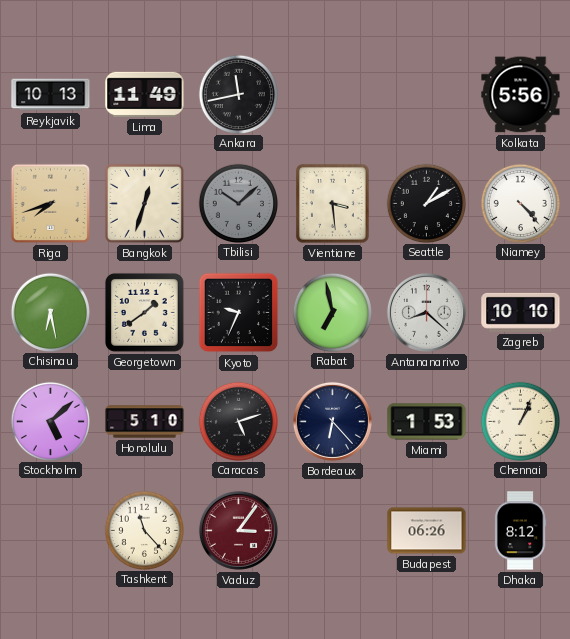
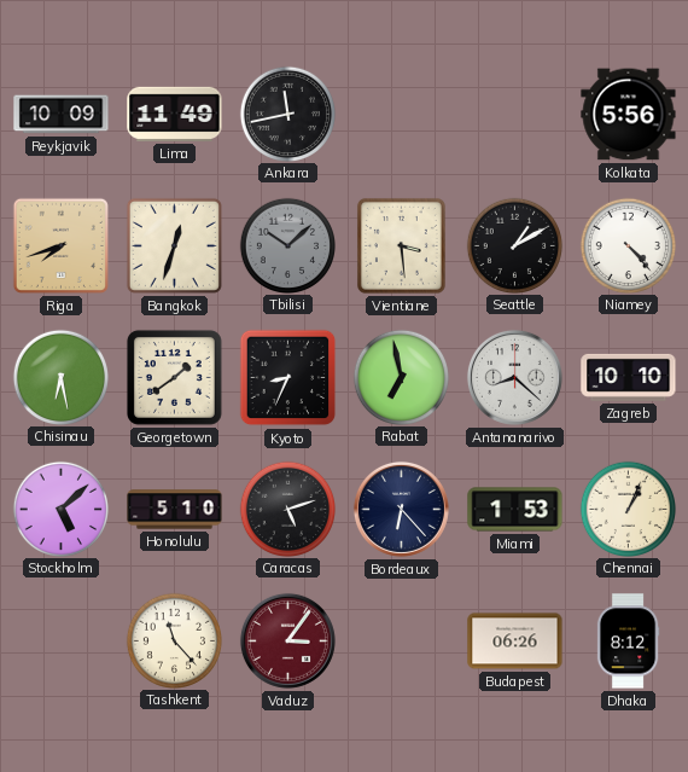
Reykjavik: 10:13 -> 10:09
Kyoto: 9:34 -> 8:34
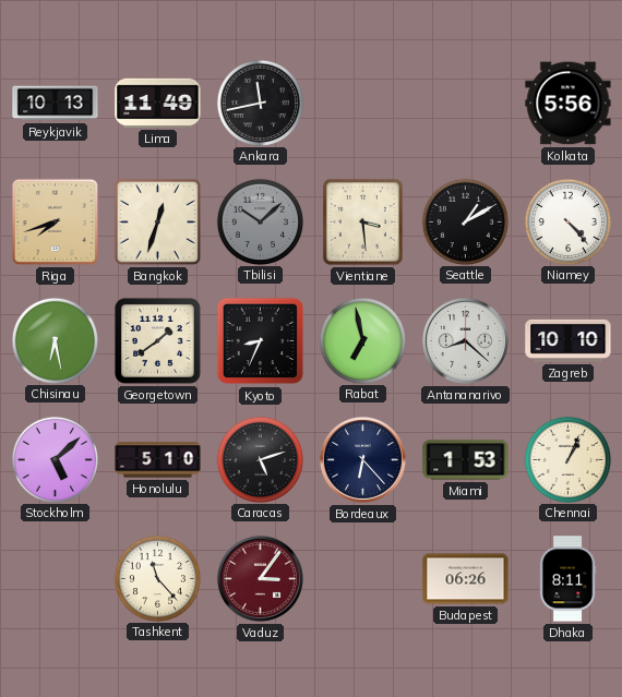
Reykjavik: 10:09 -> 10:13
Dhaka: 8:12 -> 8:11
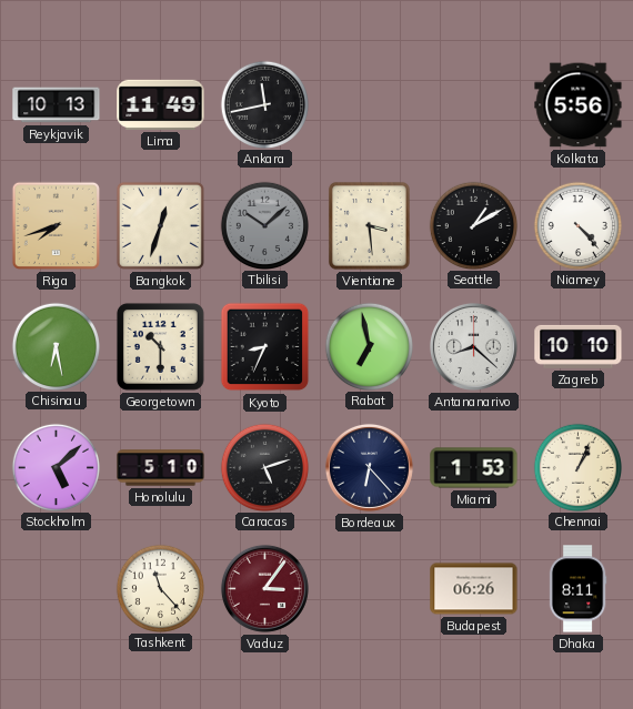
Georgetown: 1:39 -> 10:30
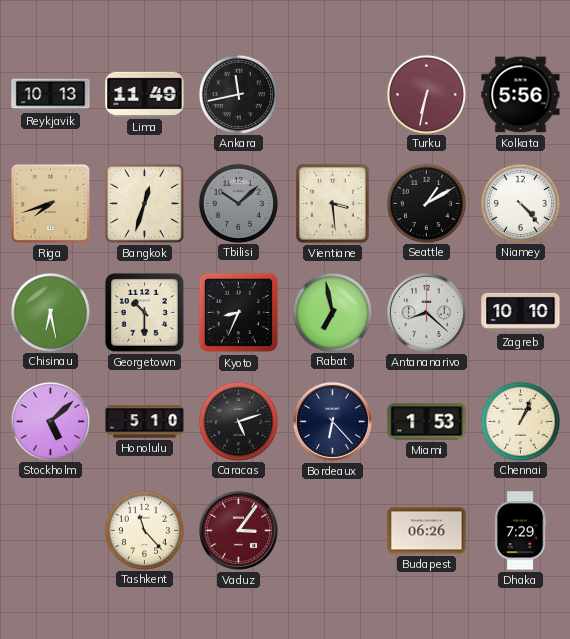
Turku: none -> 6:32
Dhaka: 8:11 -> 7:29
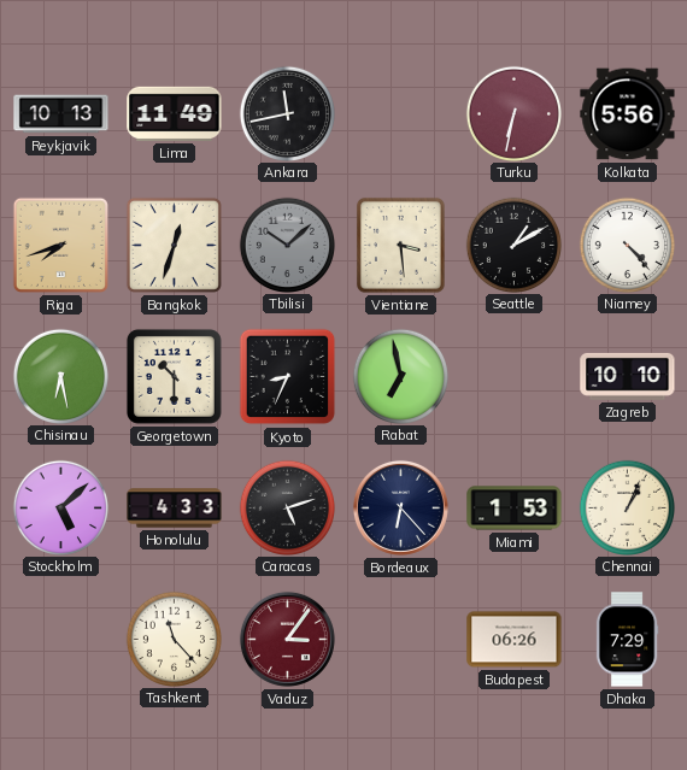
Antananarivo: 8:22 -> none
Honolulu: 5:10 -> 4:33
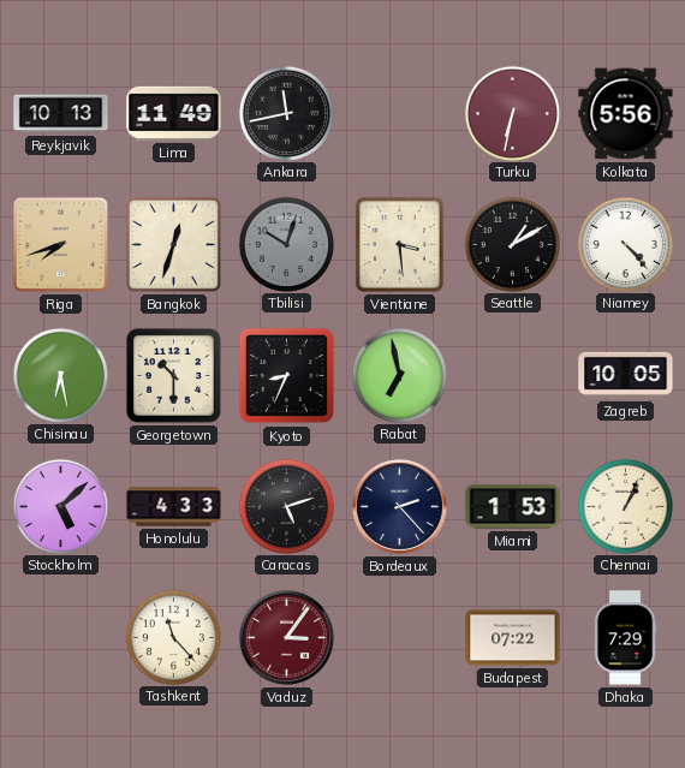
Tbilisi: 10:08 -> 10:03
Zagreb: 10:10 -> 10:05
Bordeaux: 6:23 -> 2:23
Budapest: 06:26 -> 07:22
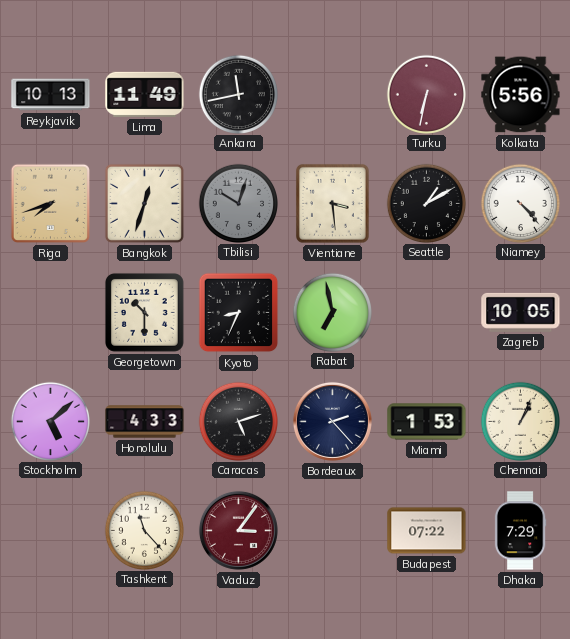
Chisinau: 6:28 -> none
